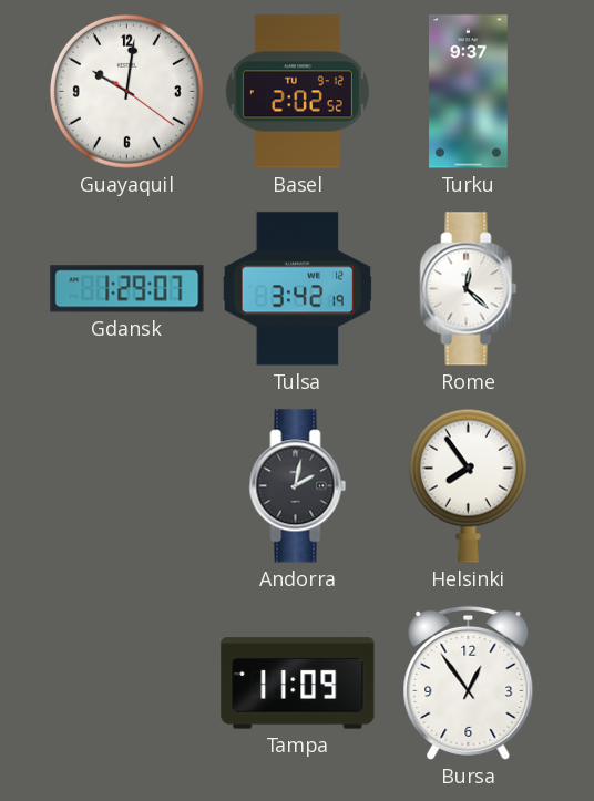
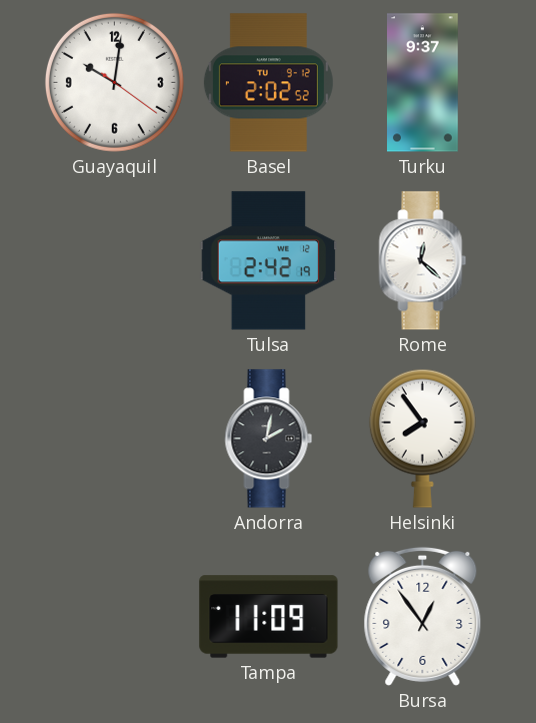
Gdansk: 1:29 -> none
Tulsa: 3:42 -> 2:42
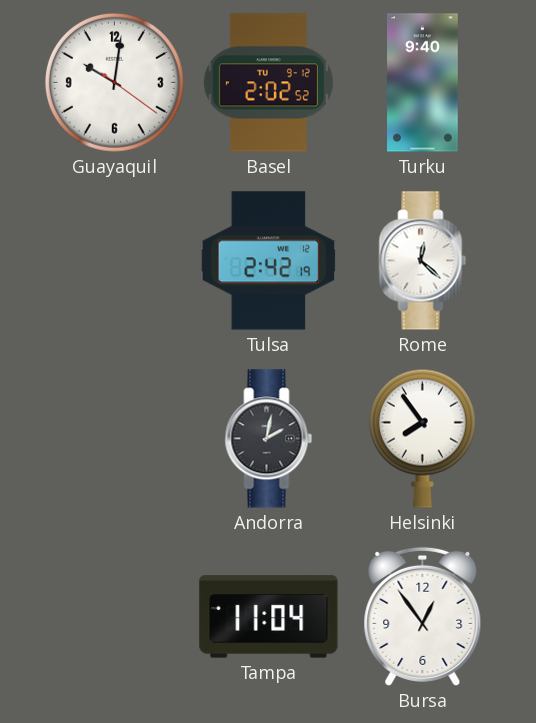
Turku: 9:37 -> 9:40
Tampa: 11:09 -> 11:04
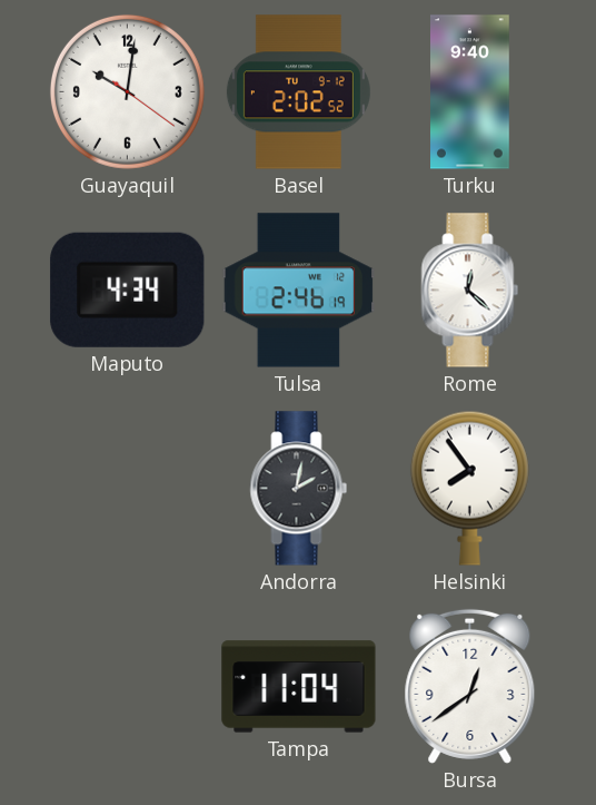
Maputo: none -> 4:34
Tulsa: 2:42 -> 2:46
Bursa: 12:54 -> 12:39
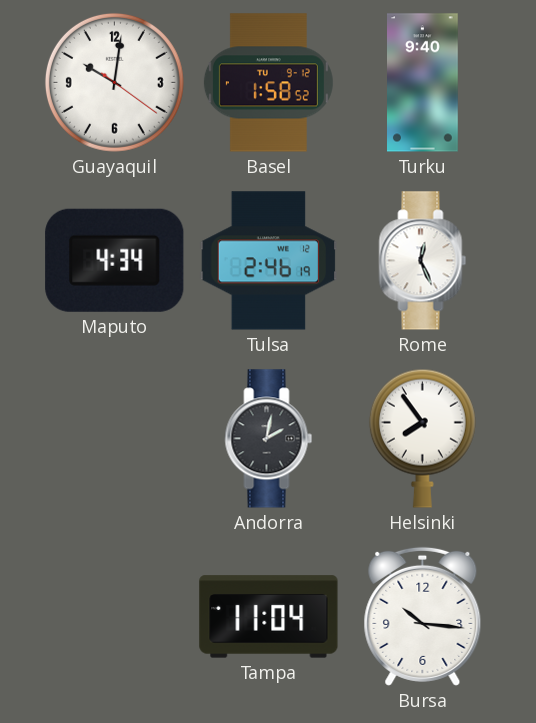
Basel: 2:02 -> 1:58
Rome: 12:22 -> 12:26
Bursa: 12:39 -> 10:16
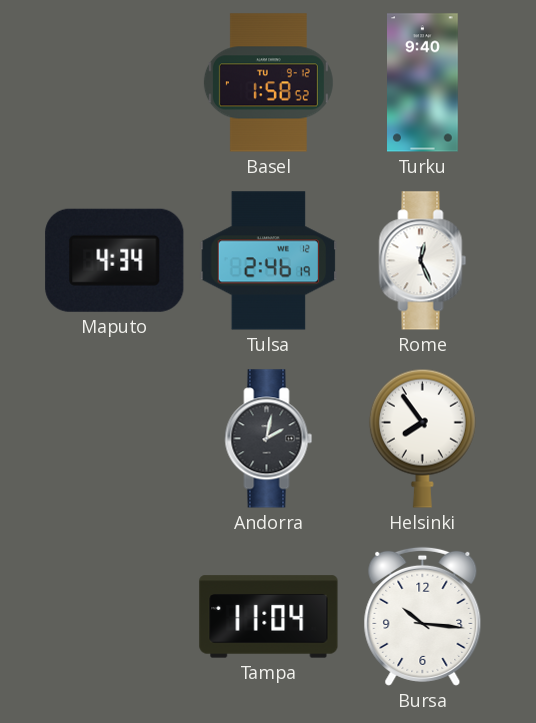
Guayaquil: 10:01 -> none
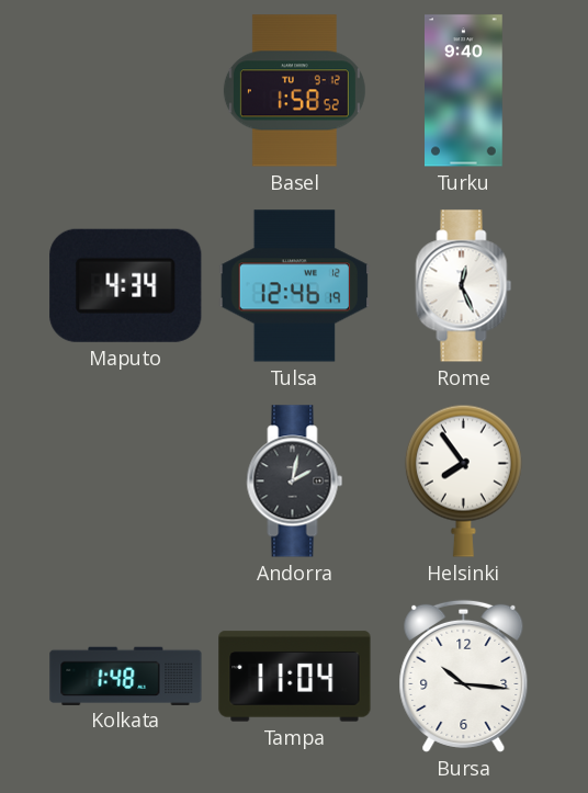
Tulsa: 2:46 -> 12:46
Kolkata: none -> 1:48
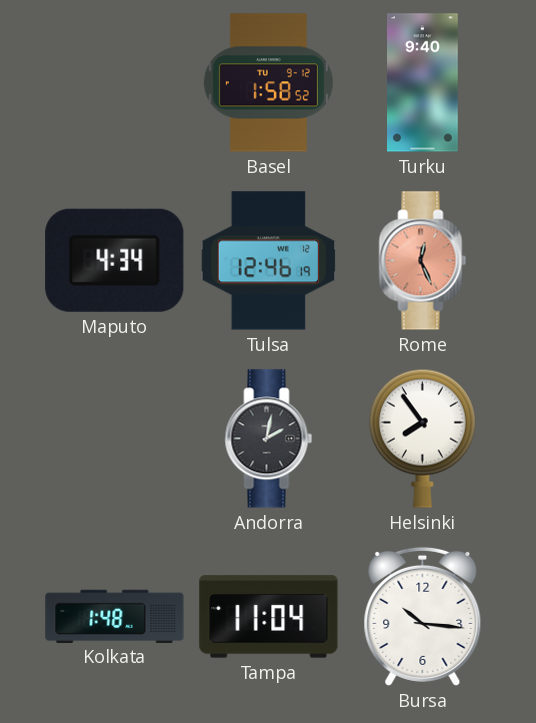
Rome dial: white -> salmon
